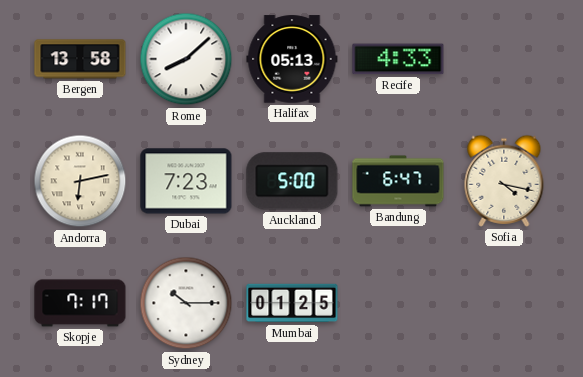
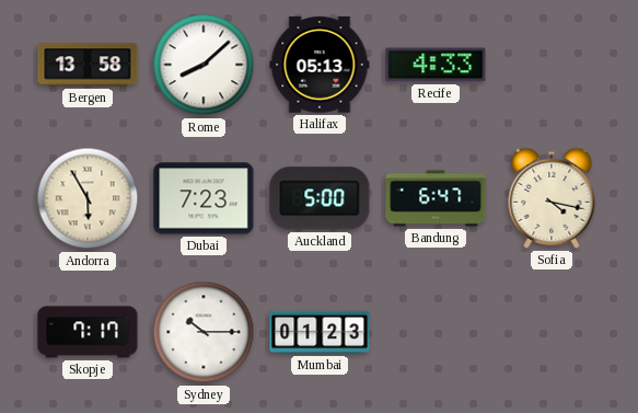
Andorra: 6:13 -> 5:55
Mumbai: 01:25 -> 01:23
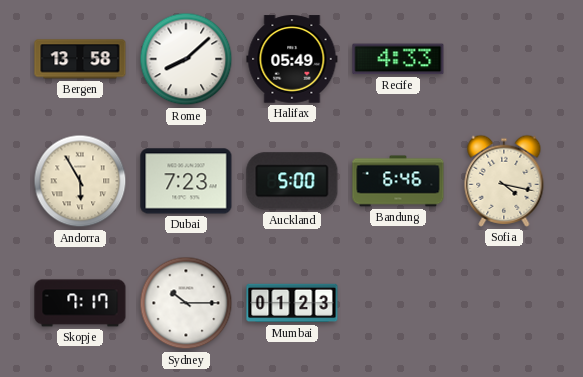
Halifax: 05:13 -> 05:49
Bandung: 6:47 -> 6:46
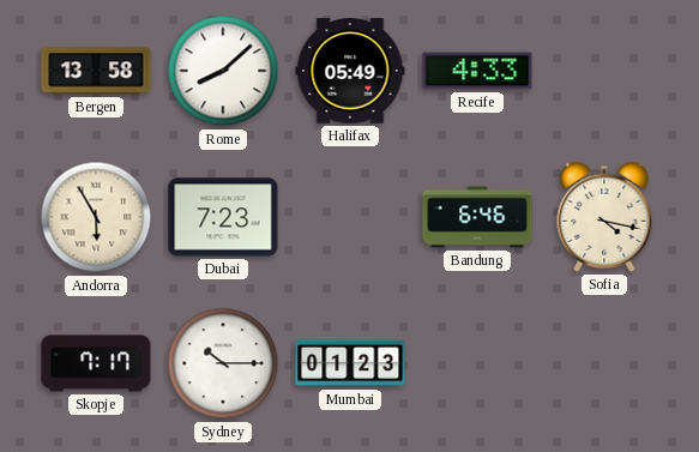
Auckland: 5:00 -> none
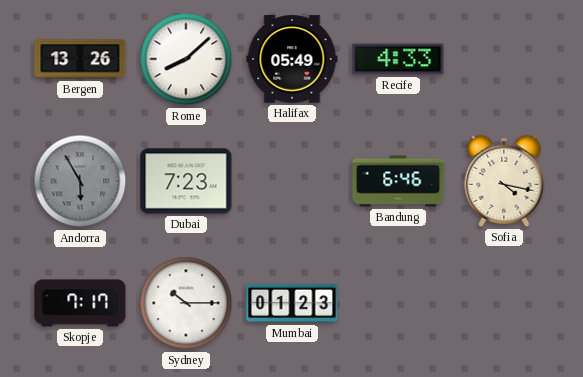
Bergen: 13:58 -> 13:26
Andorra dial: cream -> grey
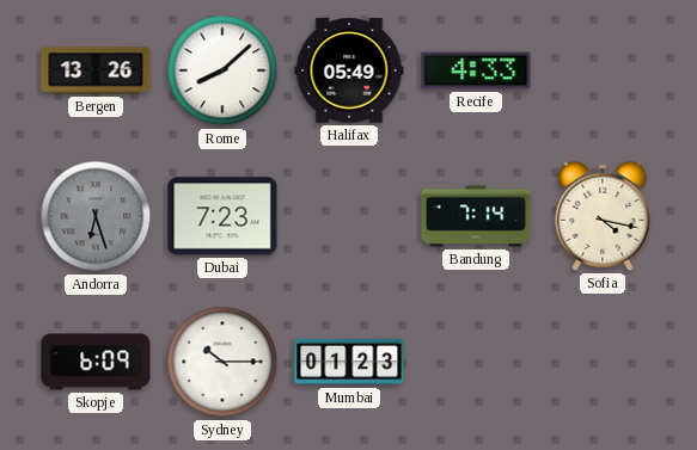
Andorra: 5:55 -> 6:27
Bandung: 6:46 -> 7:14
Skopje: 7:17 -> 6:09
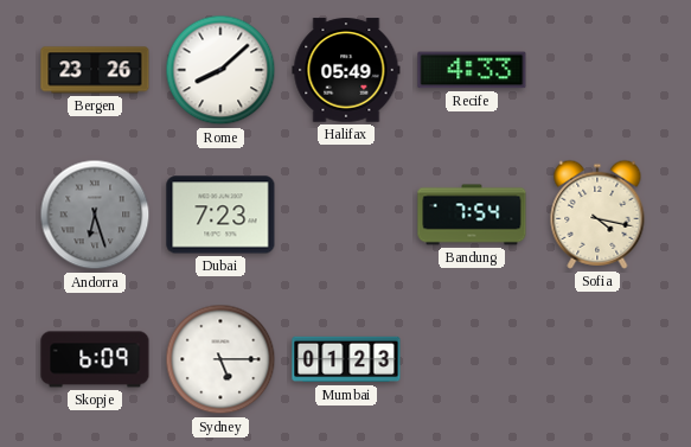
Bergen: 13:26 -> 23:26
Bandung: 7:14 -> 7:54
Sydney: 10:15 -> 5:15
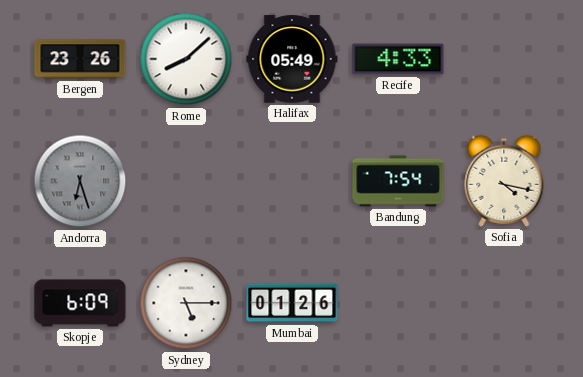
Dubai: 7:23 -> none
Mumbai: 01:23 -> 01:26
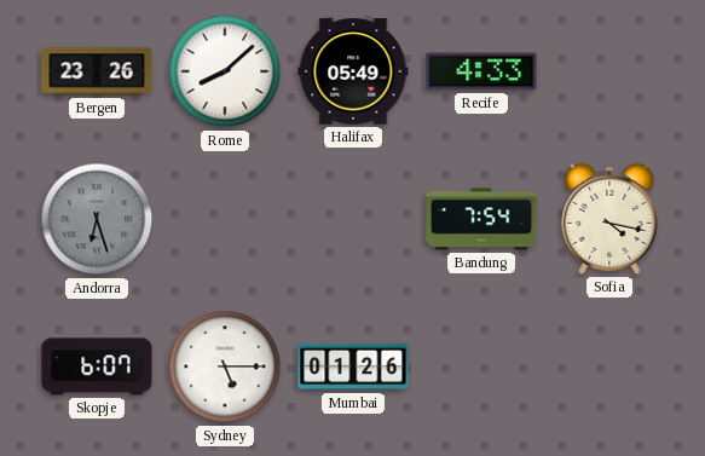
Skopje: 6:09 -> 6:07
